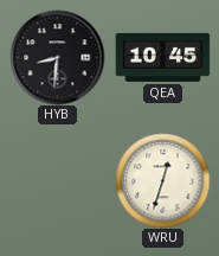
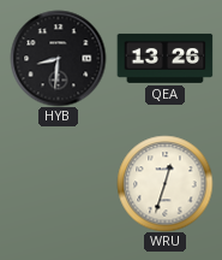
QEA: 10:45 -> 13:26
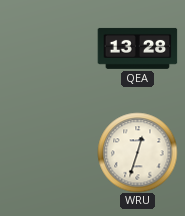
HYB: 8:31 -> none
QEA: 13:26 -> 13:28
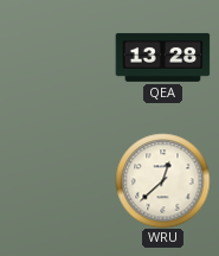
WRU: 12:33 -> 12:38
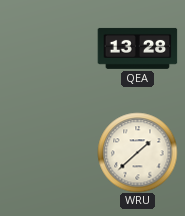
WRU: 12:38 -> 1:38
